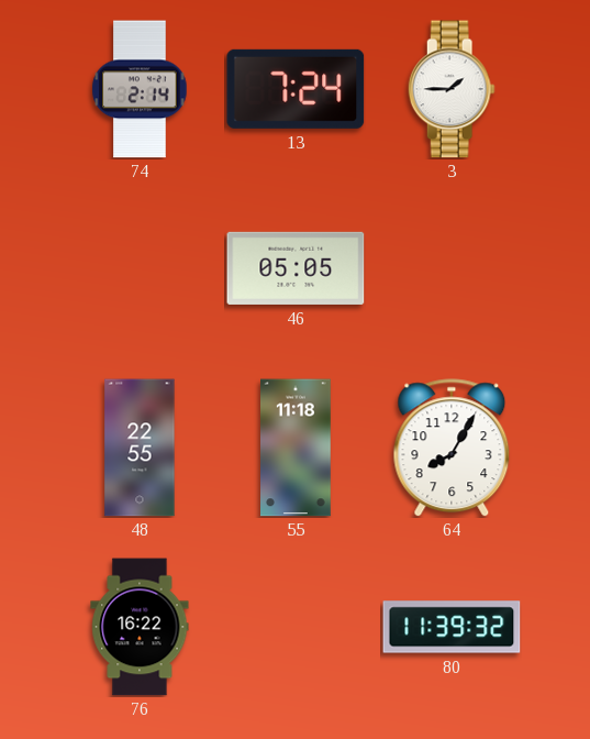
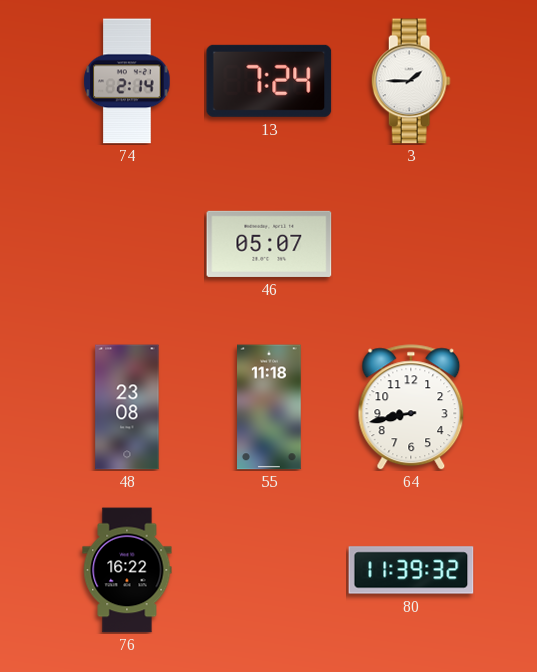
46: 05:05 -> 05:07
48: 22:55 -> 23:08
64: 8:05 -> 8:43
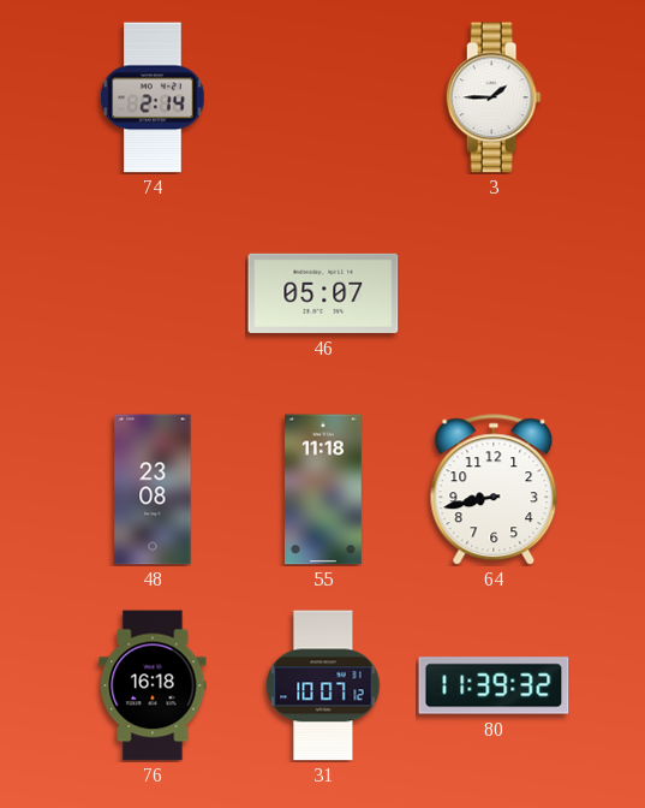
13: 7:24 -> none
76: 16:22 -> 16:18
31: none -> 10:07
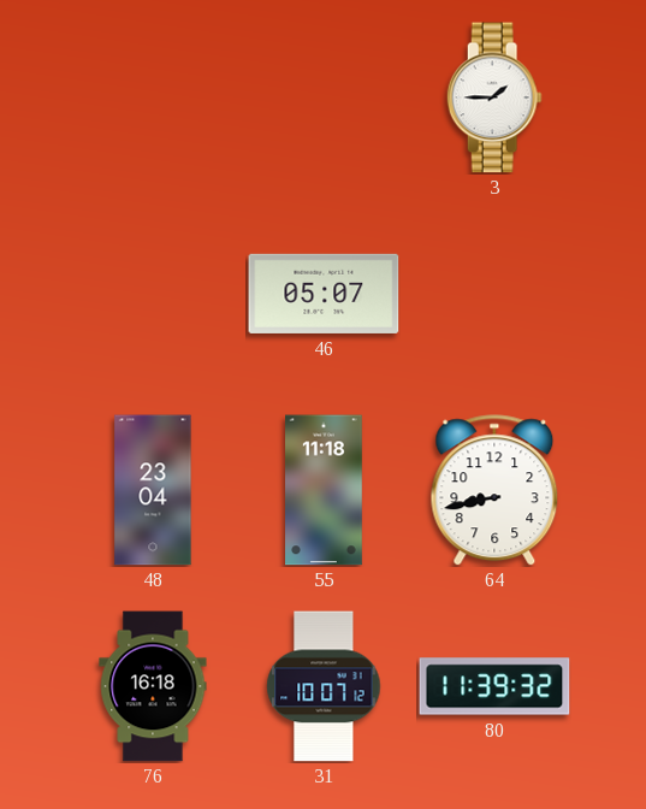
74: 2:14 -> none
48: 23:08 -> 23:04
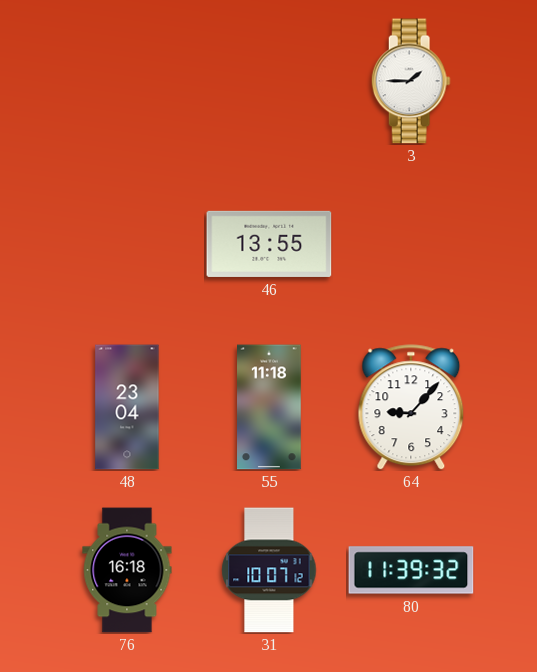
46: 05:07 -> 13:55
64: 8:43 -> 9:07
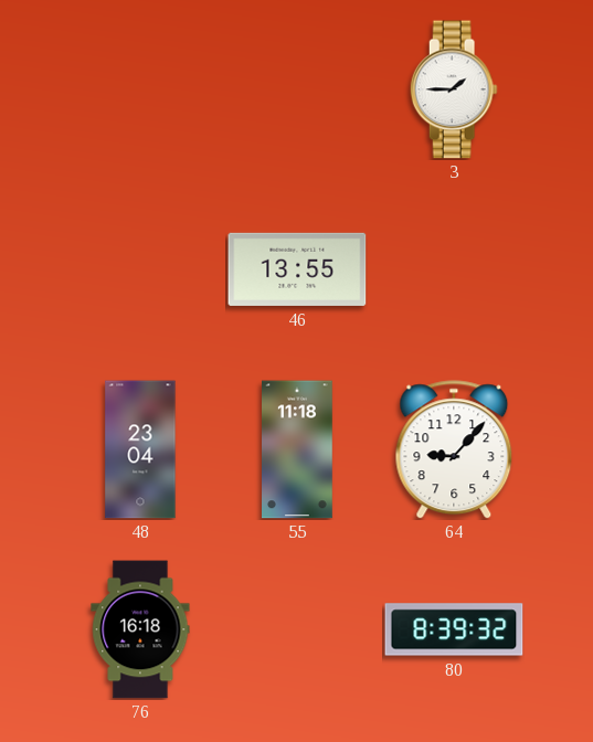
31: 10:07 -> none
80: 11:39 -> 8:39
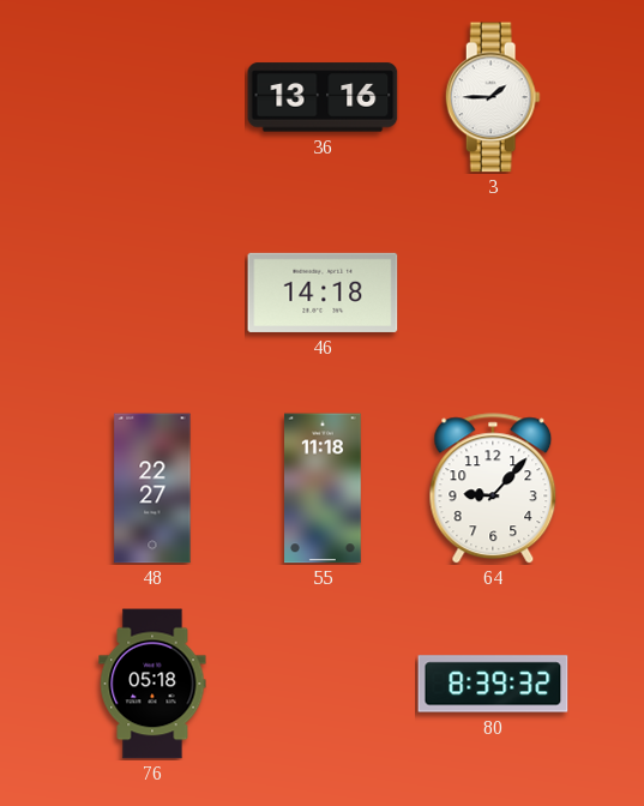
36: none -> 13:16
46: 13:55 -> 14:18
48: 23:04 -> 22:27
76: 16:18 -> 05:18
